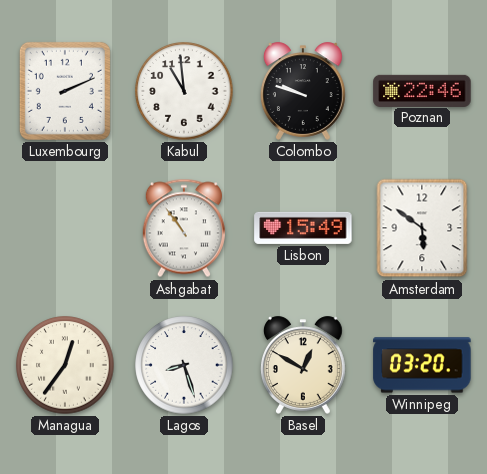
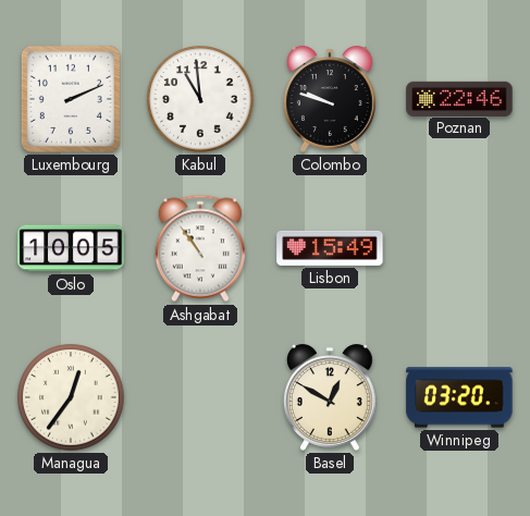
Oslo: none -> 10:05
Amsterdam: 5:51 -> none
Lagos: 8:27 -> none
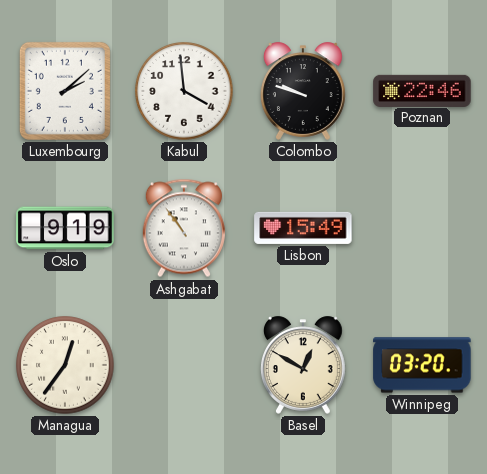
Luxembourg: 2:11 -> 2:08
Kabul: 10:59 -> 3:59
Oslo: 10:05 -> 9:19
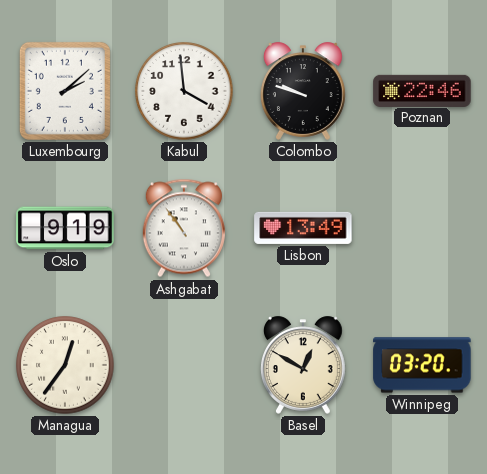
Lisbon: 15:49 -> 13:49
